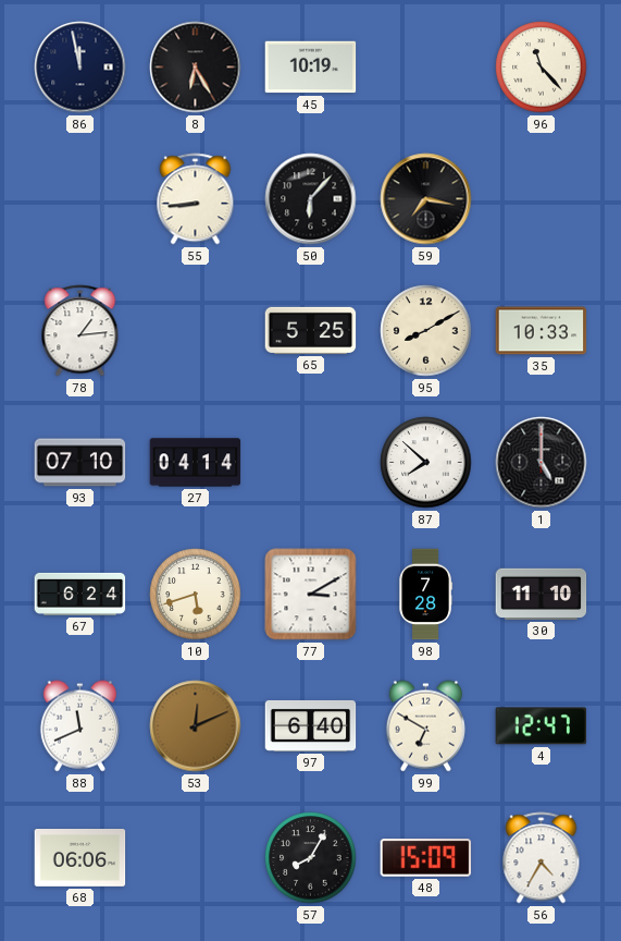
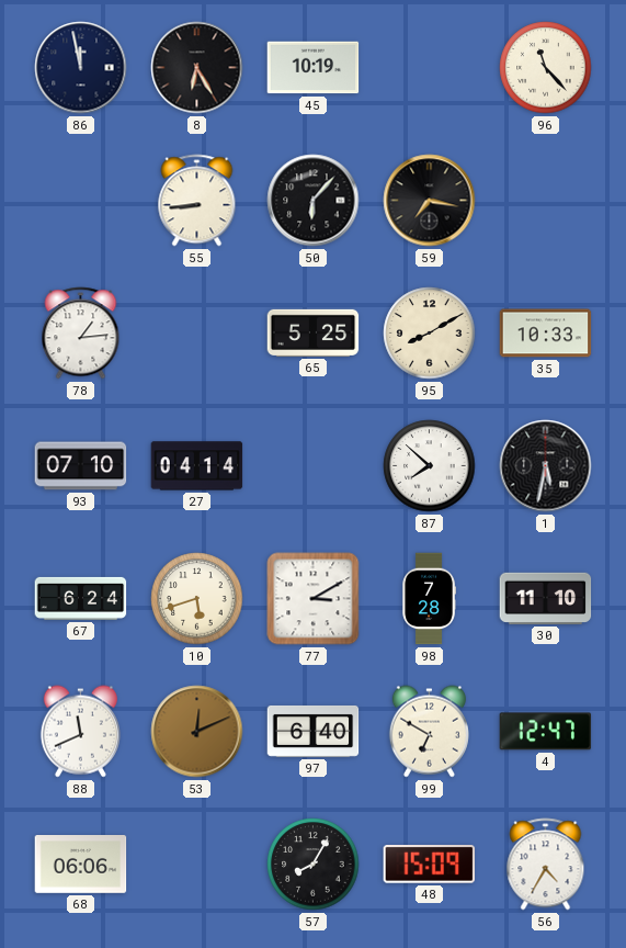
1: 5:00 -> 5:32
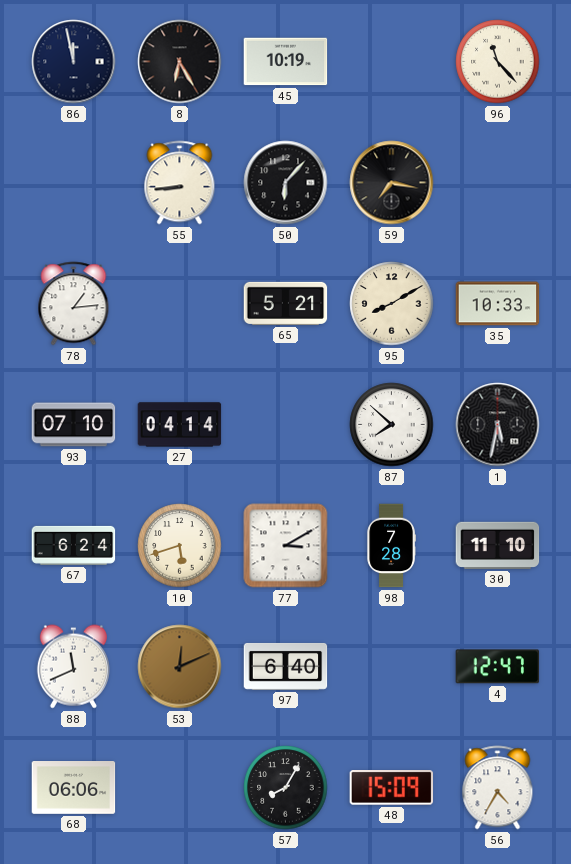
65: 5:25 -> 5:21
99: 6:50 -> none
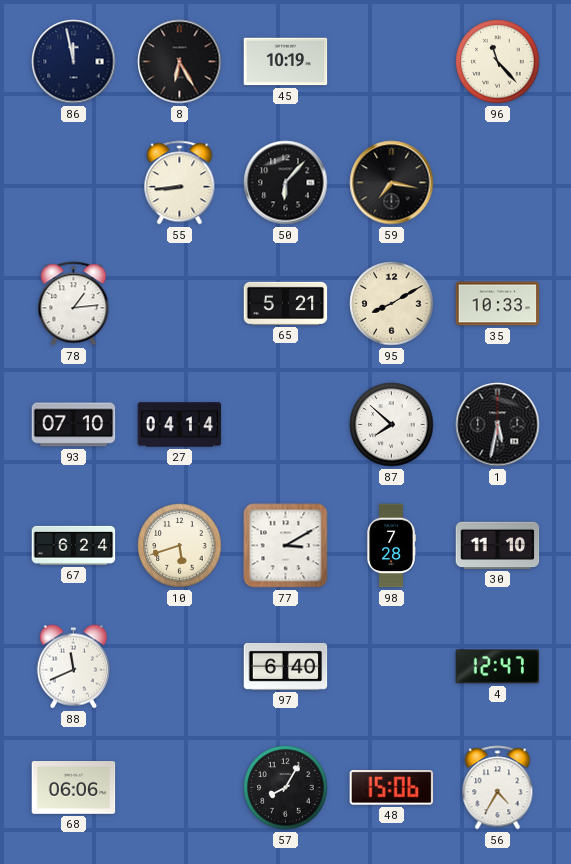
53: 12:11 -> none
48: 15:09 -> 15:06
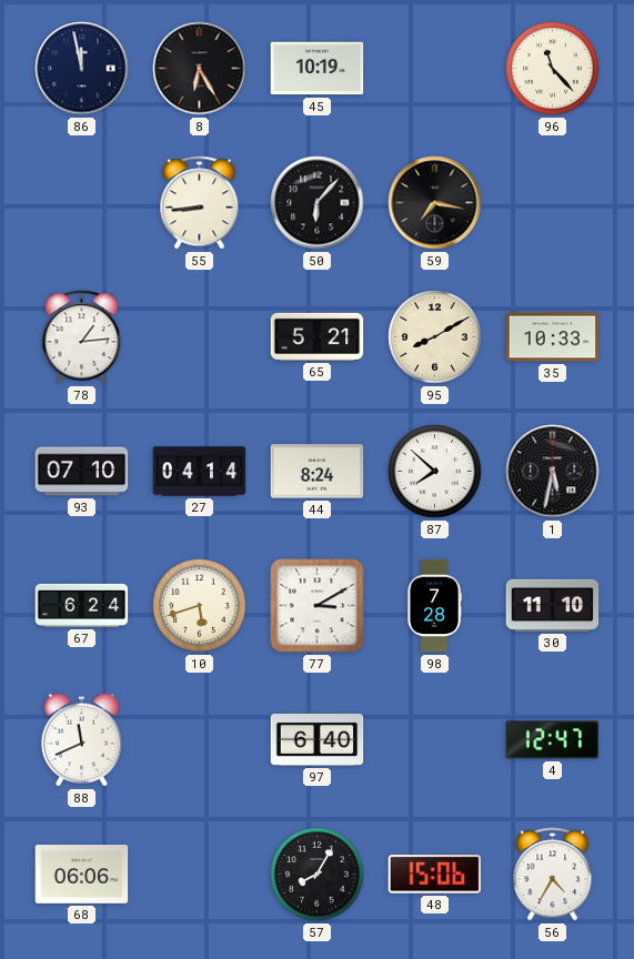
44: none -> 8:24
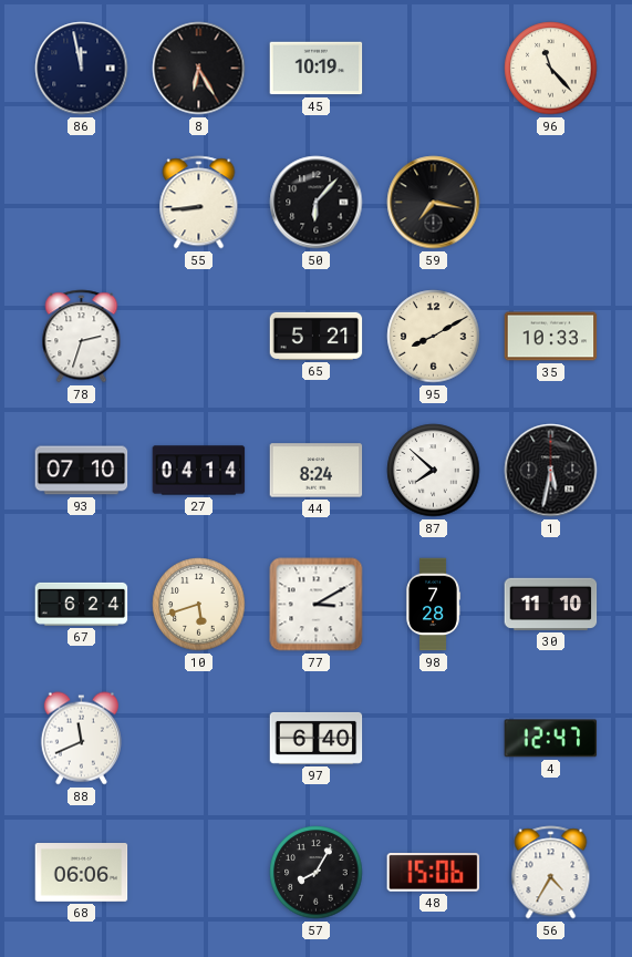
78: 1:14 -> 2:33
